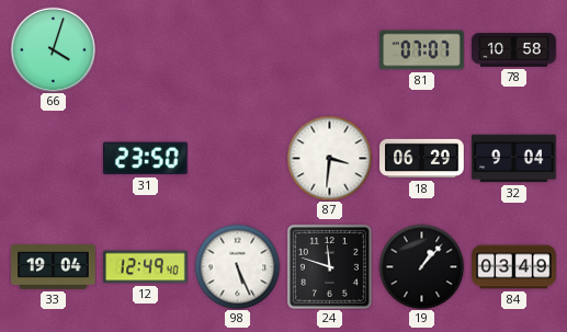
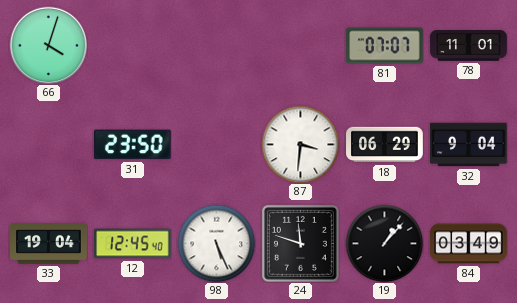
78: 10:58 -> 11:01
12: 12:49 -> 12:45
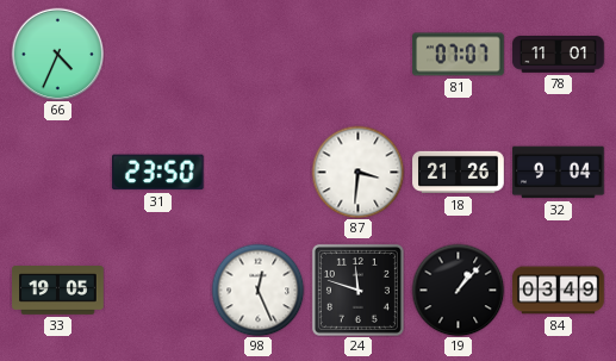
66: 4:03 -> 4:34
18: 06:29 -> 21:26
33: 19:04 -> 19:05
12: 12:45 -> none
98: 5:26 -> 12:26
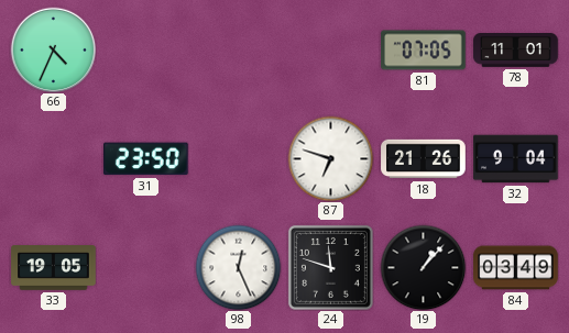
81: 07:07 -> 07:05
87: 3:31 -> 6:48
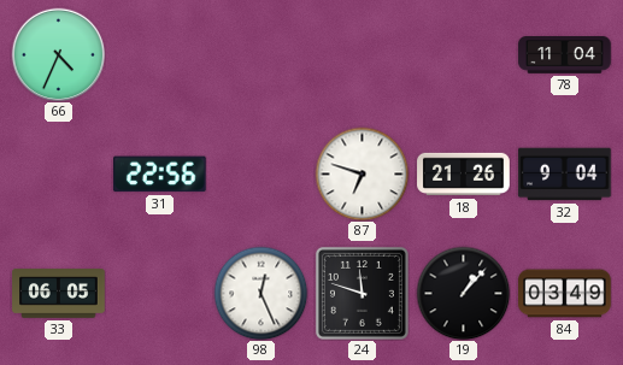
81: 07:05 -> none
78: 11:01 -> 11:04
31: 23:50 -> 22:56
33: 19:05 -> 06:05
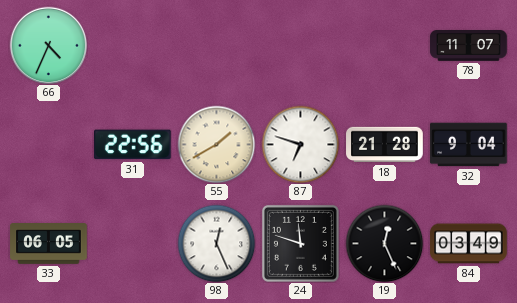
78: 11:04 -> 11:07
55: none -> 1:40
18: 21:26 -> 21:28
19: 1:07 -> 12:26
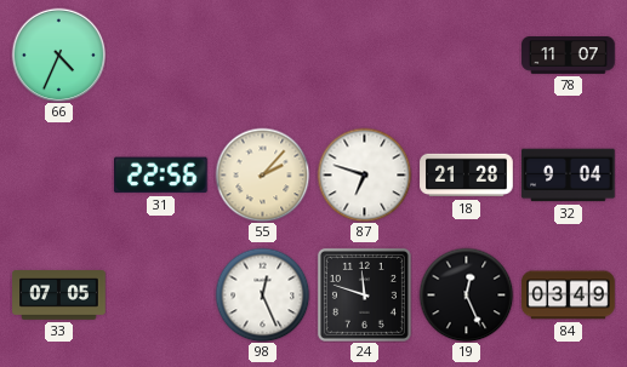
55: 1:40 -> 2:07
33: 06:05 -> 07:05
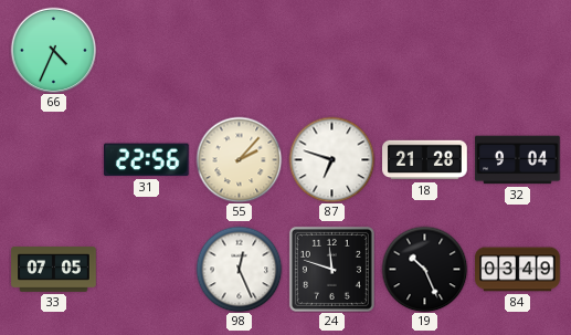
78: 11:07 -> none
19: 12:26 -> 10:26
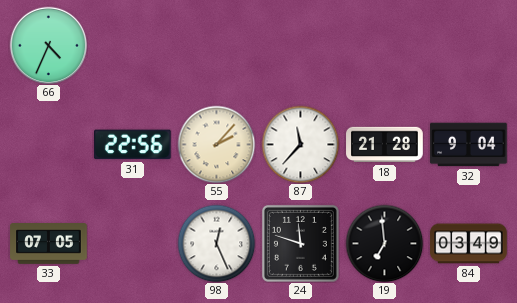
87: 6:48 -> 11:37
19: 10:26 -> 6:59
